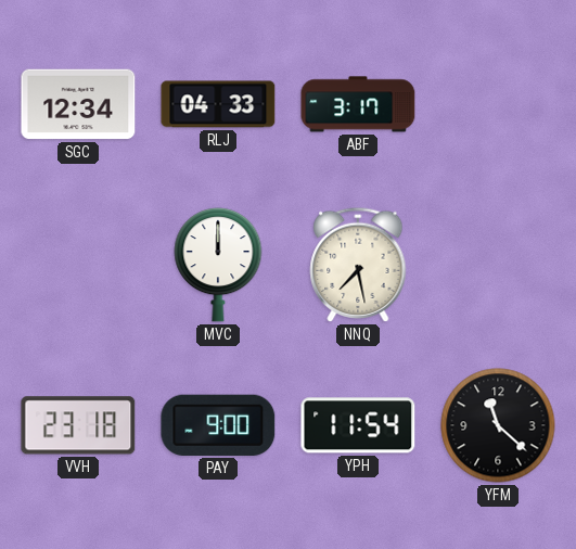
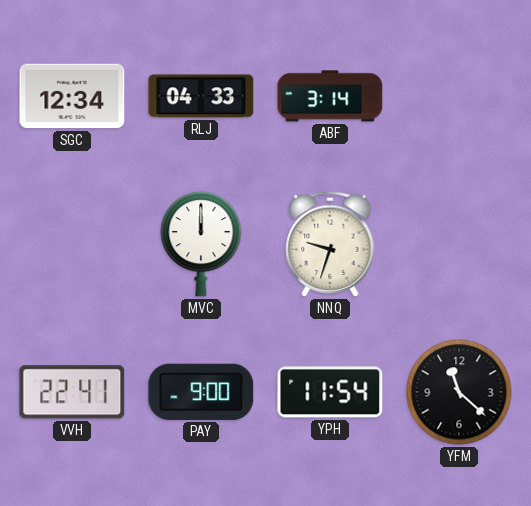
ABF: 3:17 -> 3:14
NNQ: 7:28 -> 9:33
VVH: 23:18 -> 22:41
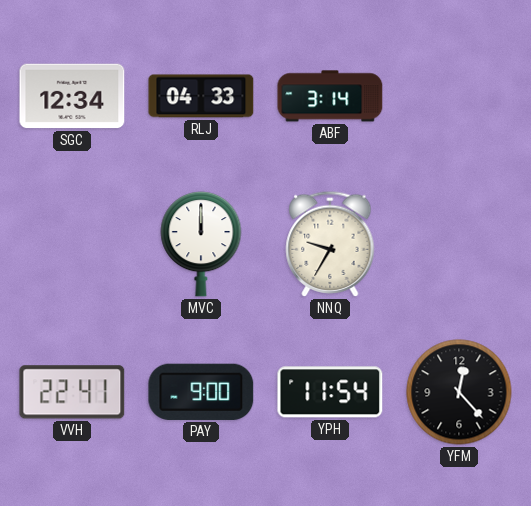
NNQ: 9:33 -> 9:35
YFM: 11:22 -> 12:23
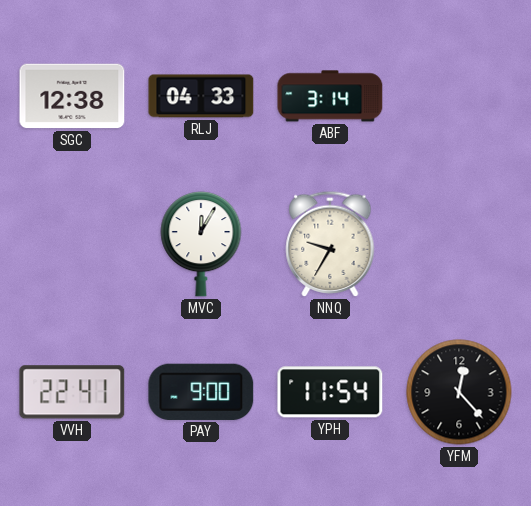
SGC: 12:34 -> 12:38
MVC: 12:00 -> 12:05
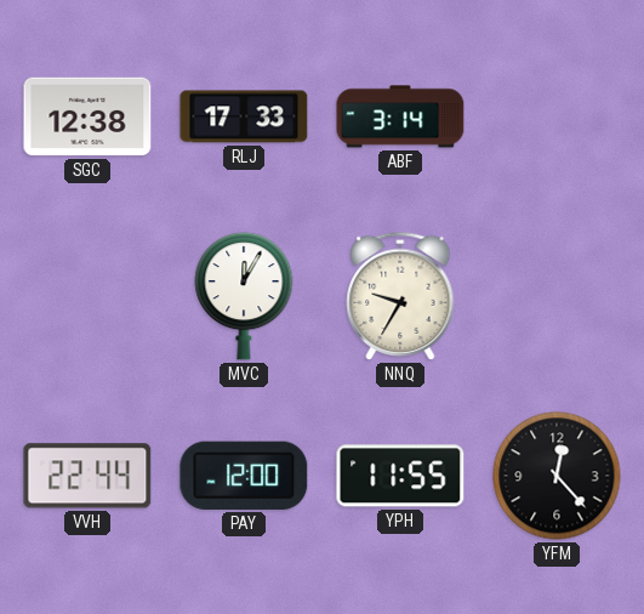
RLJ: 04:33 -> 17:33
VVH: 22:41 -> 22:44
PAY: 9:00 -> 12:00
YPH: 11:54 -> 11:55
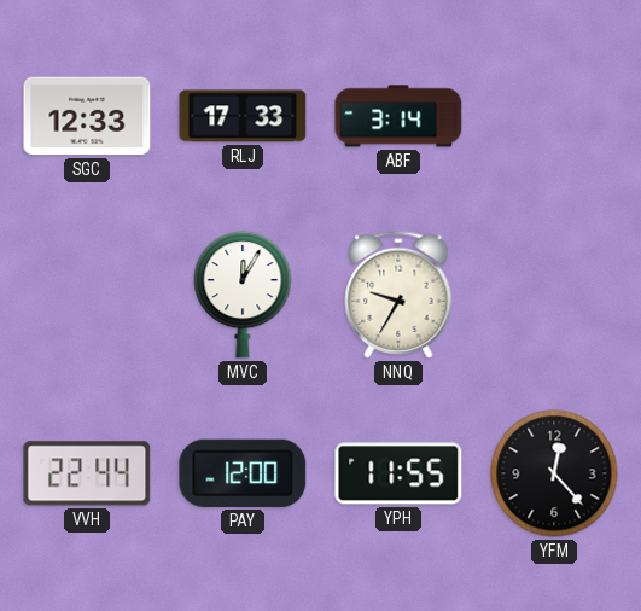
SGC: 12:38 -> 12:33
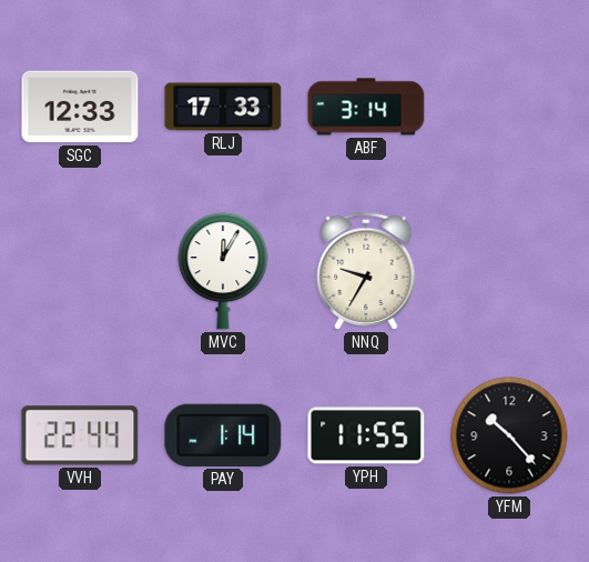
PAY: 12:00 -> 1:14
YFM: 12:23 -> 10:23
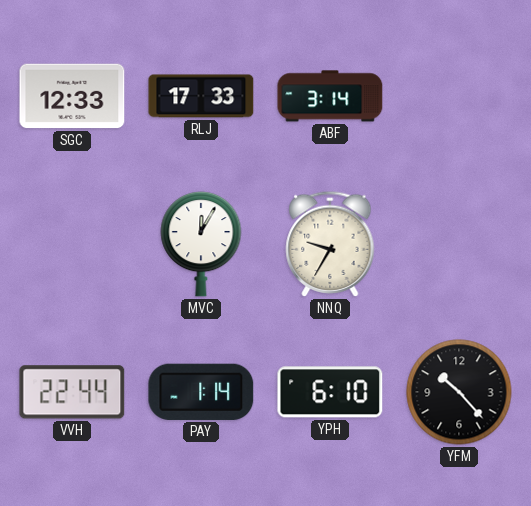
YPH: 11:55 -> 6:10
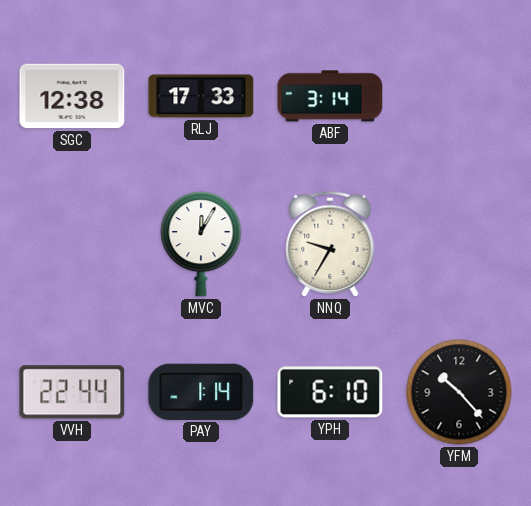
SGC: 12:33 -> 12:38
